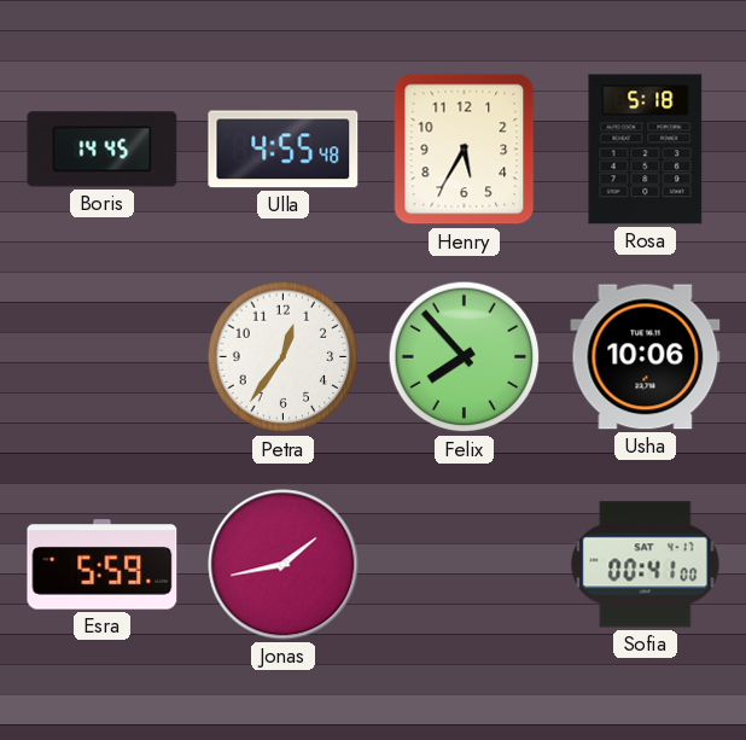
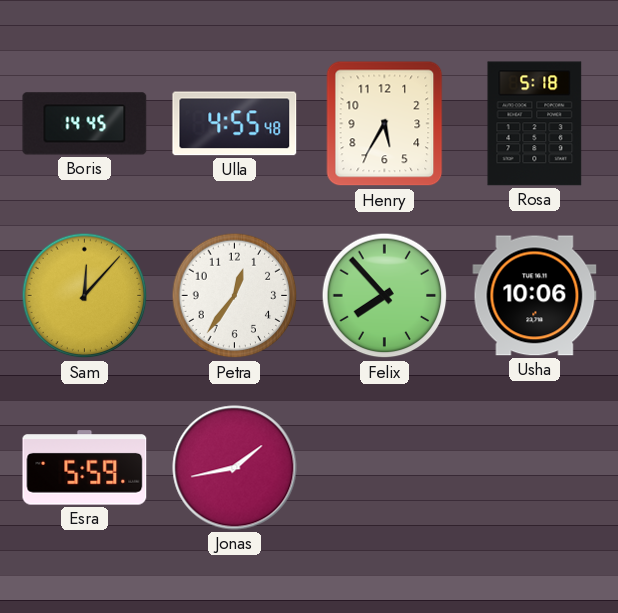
Sam: none -> 12:07
Sofia: 00:41 -> none
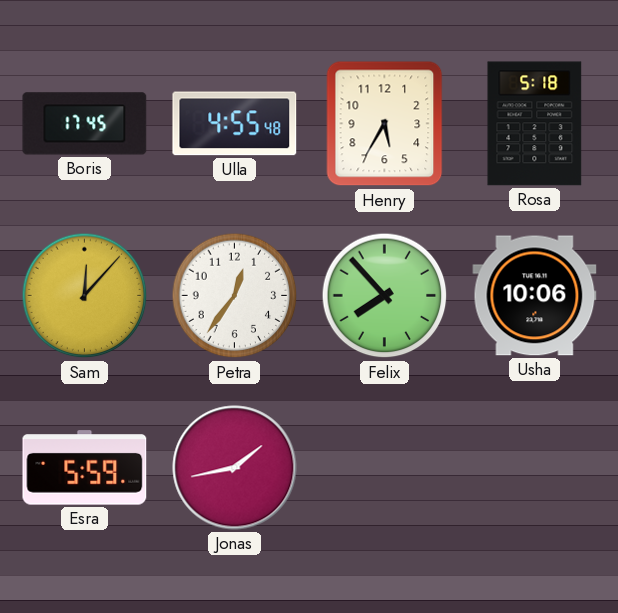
Boris: 14:45 -> 17:45
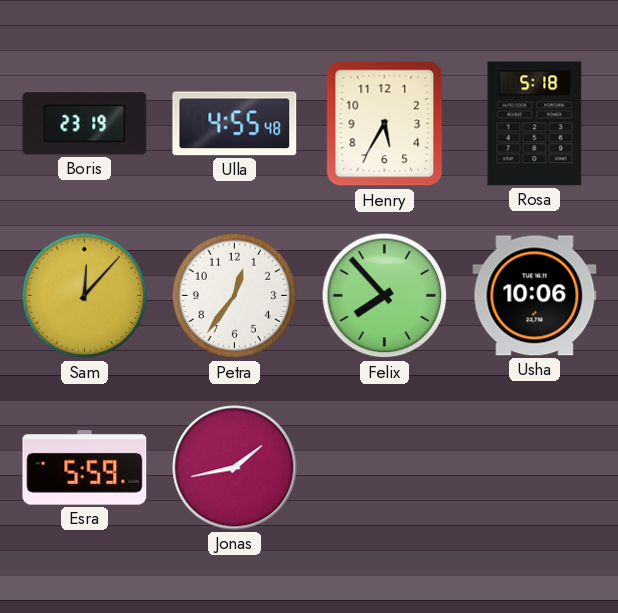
Boris: 17:45 -> 23:19
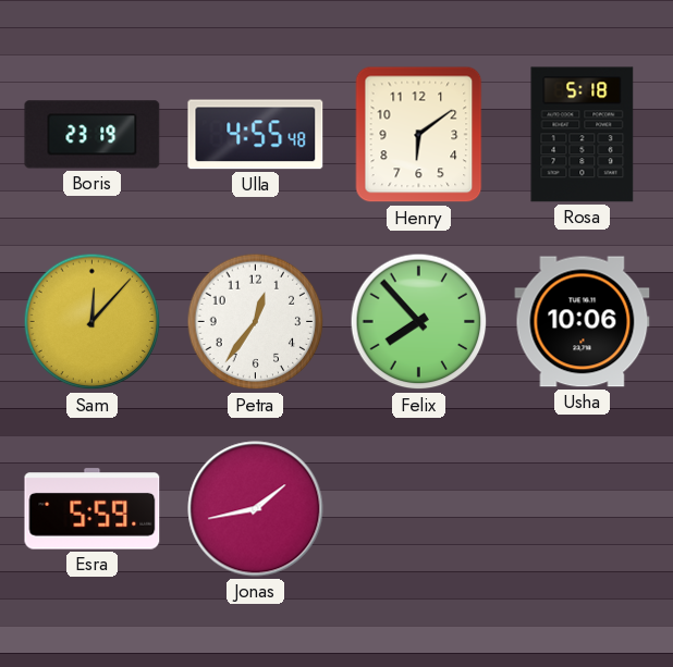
Henry: 5:35 -> 6:09
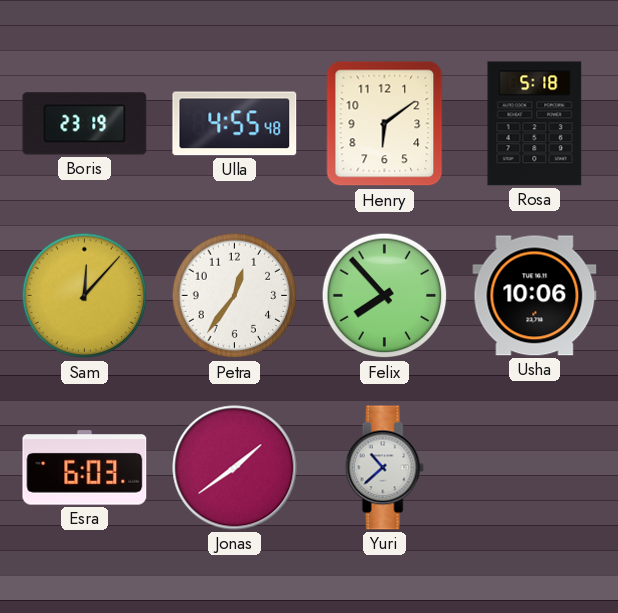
Esra: 5:59 -> 6:03
Jonas: 1:43 -> 1:39
Yuri: none -> 10:38
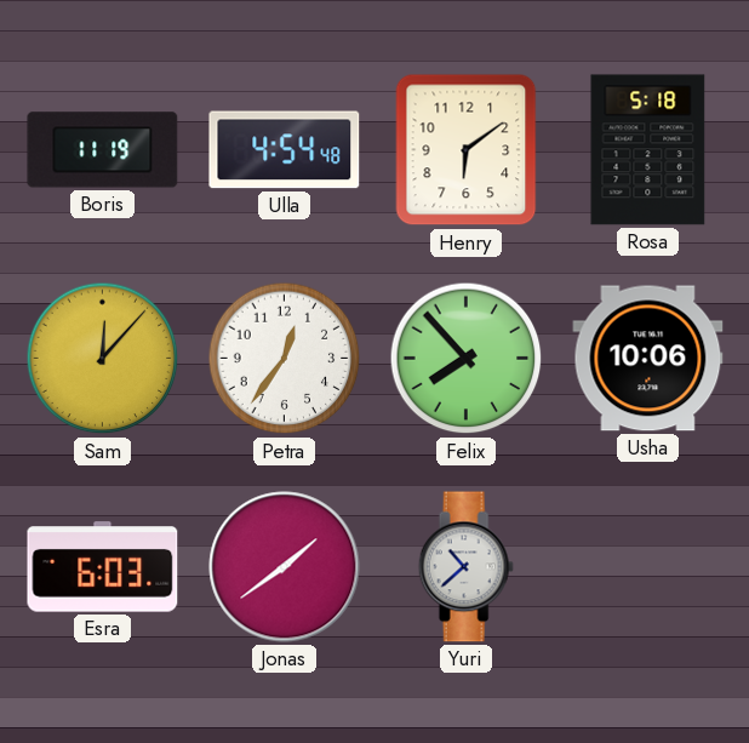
Boris: 23:19 -> 11:19
Ulla: 4:55 -> 4:54
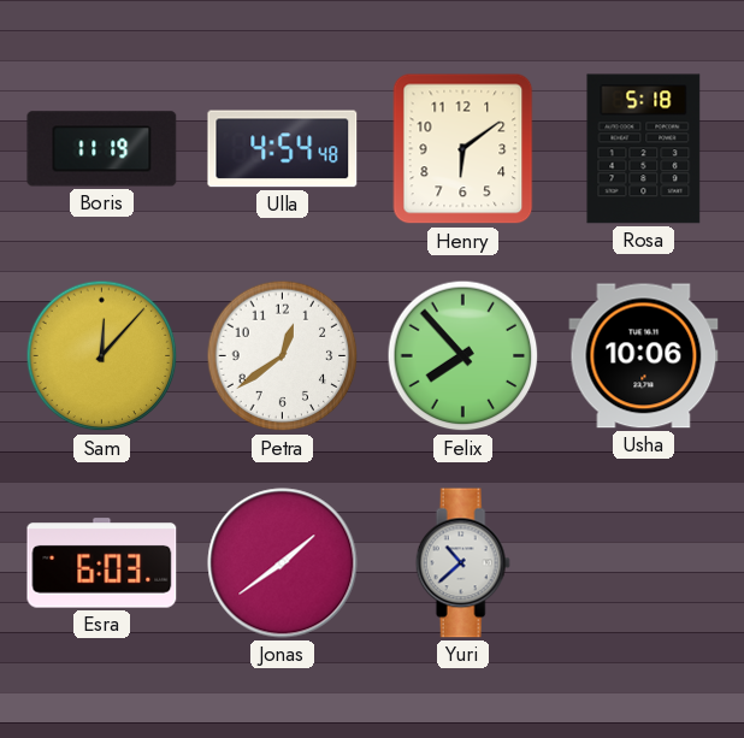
Petra: 12:36 -> 12:39
